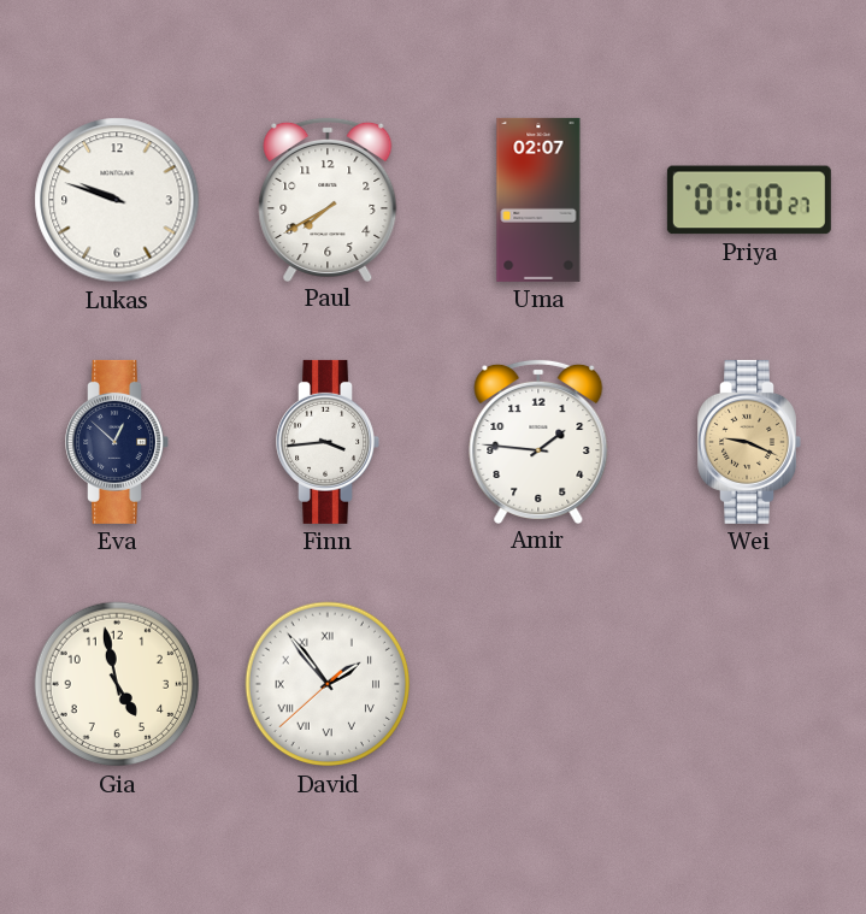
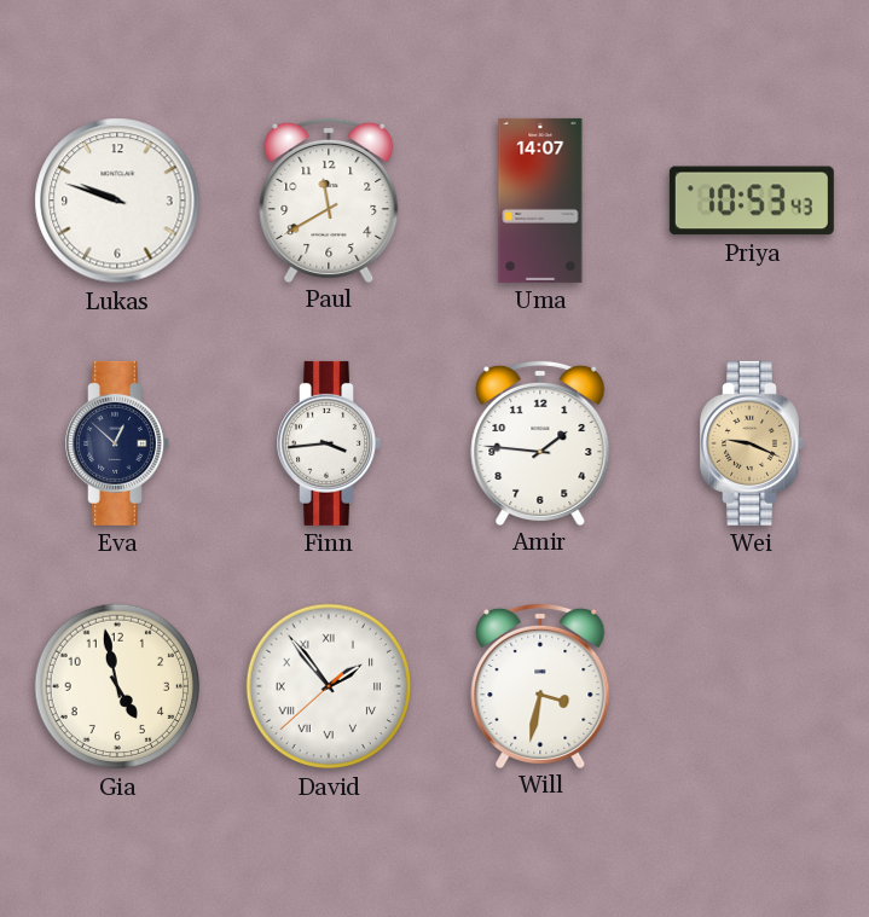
Paul: 7:40 -> 11:40
Uma: 02:07 -> 14:07
Priya: 01:10 -> 10:53
Will: none -> 3:32
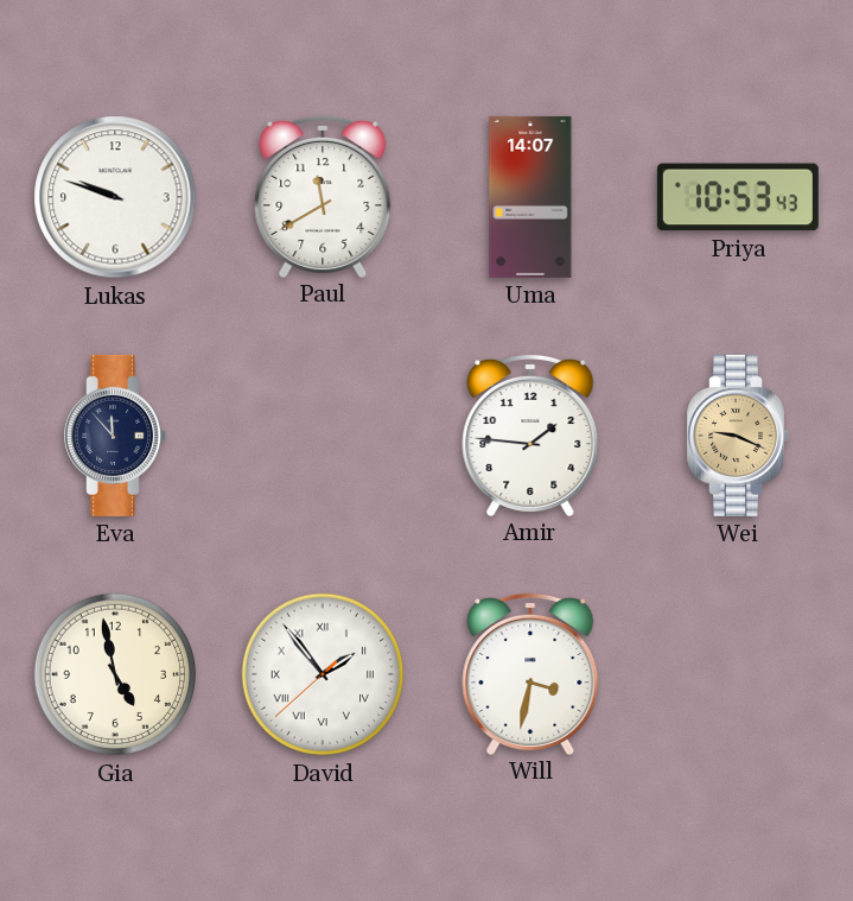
Eva: 12:52 -> 11:53
Finn: 3:44 -> none
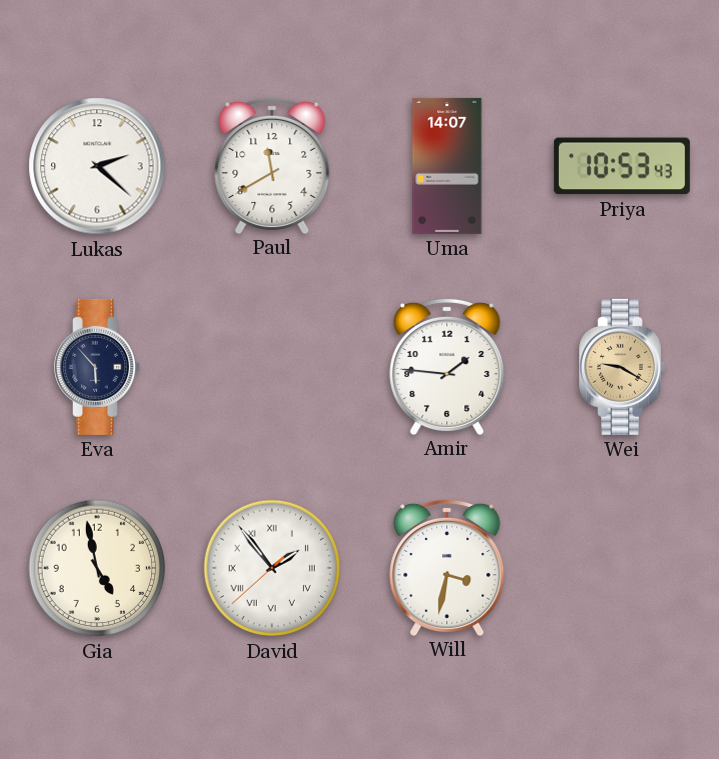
Lukas: 9:48 -> 2:22
Eva: 11:53 -> 5:53
Wei: 9:19 -> 9:20
